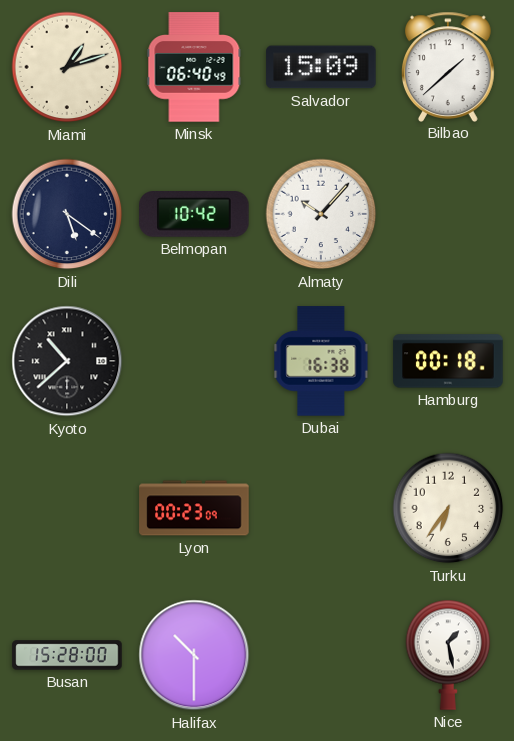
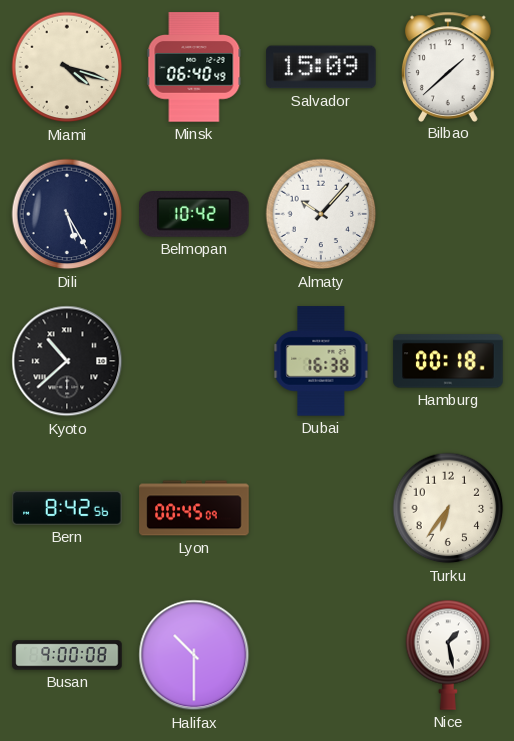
Miami: 1:12 -> 4:18
Dili: 5:21 -> 5:25
Bern: none -> 8:42
Lyon: 00:23 -> 00:45
Busan: 15:28 -> 9:00
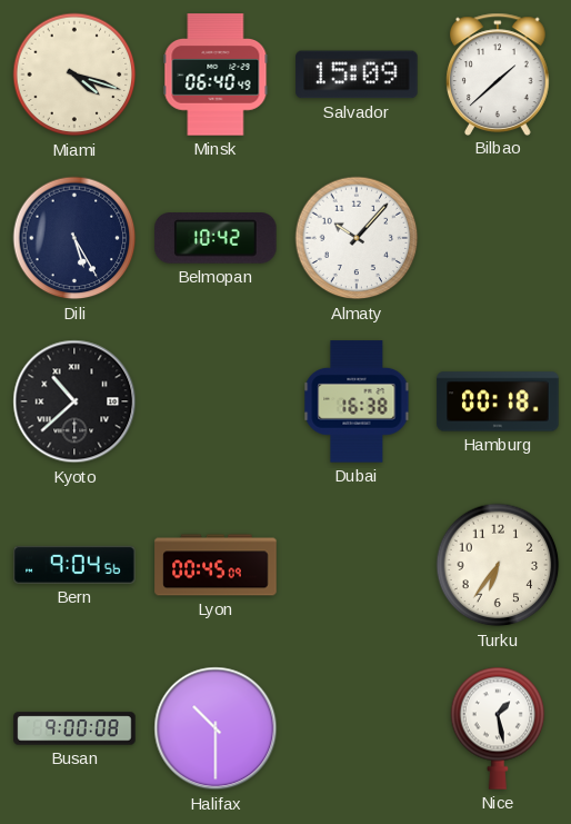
Bern: 8:42 -> 9:04
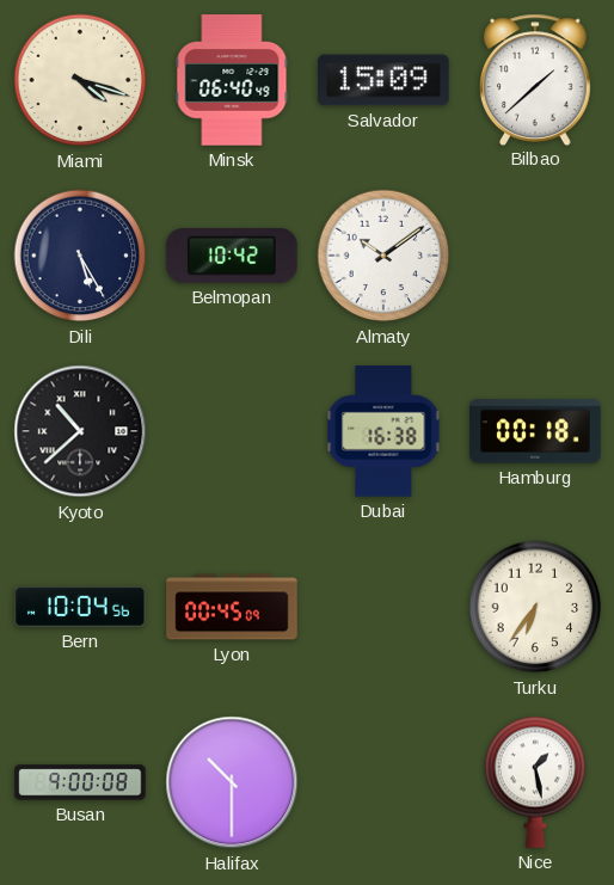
Almaty: 10:07 -> 10:09
Bern: 9:04 -> 10:04
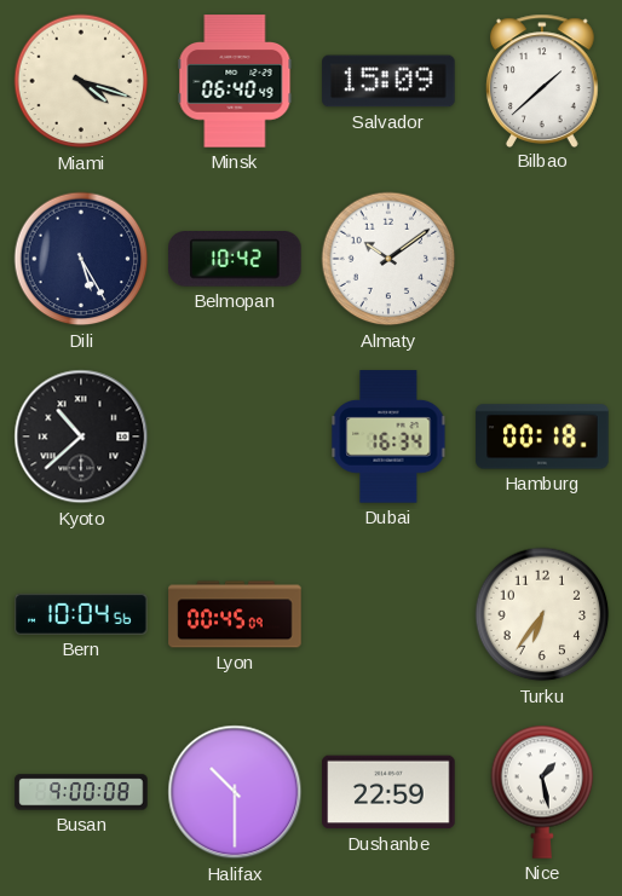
Dubai: 16:38 -> 16:34
Dushanbe: none -> 22:59
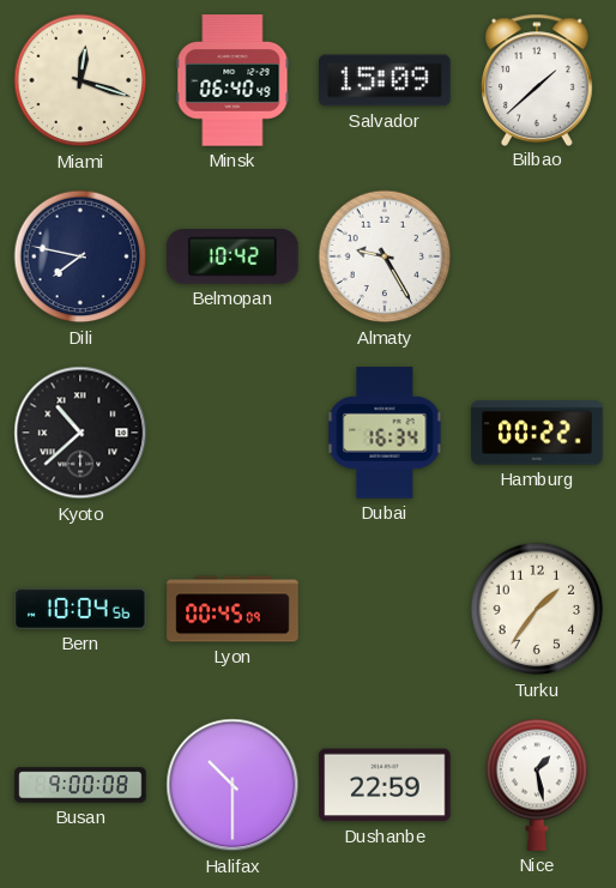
Miami: 4:18 -> 12:18
Dili: 5:25 -> 7:47
Almaty: 10:09 -> 9:25
Hamburg: 00:18 -> 00:22
Turku: 6:36 -> 1:36
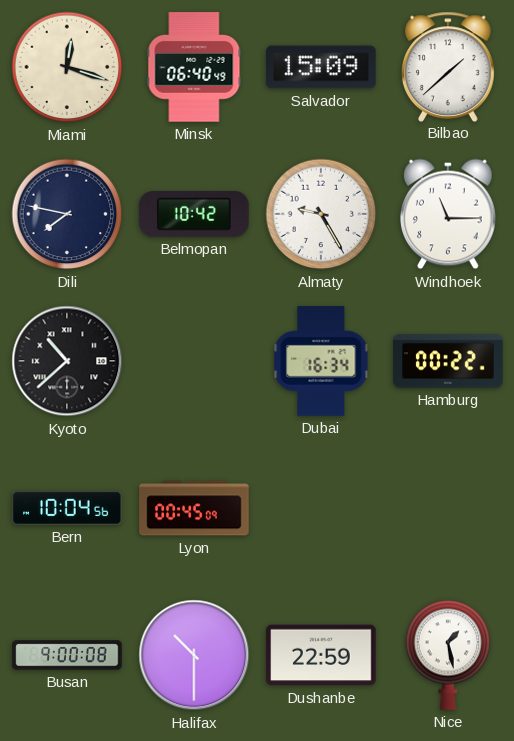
Windhoek: none -> 11:15
Turku: 1:36 -> none
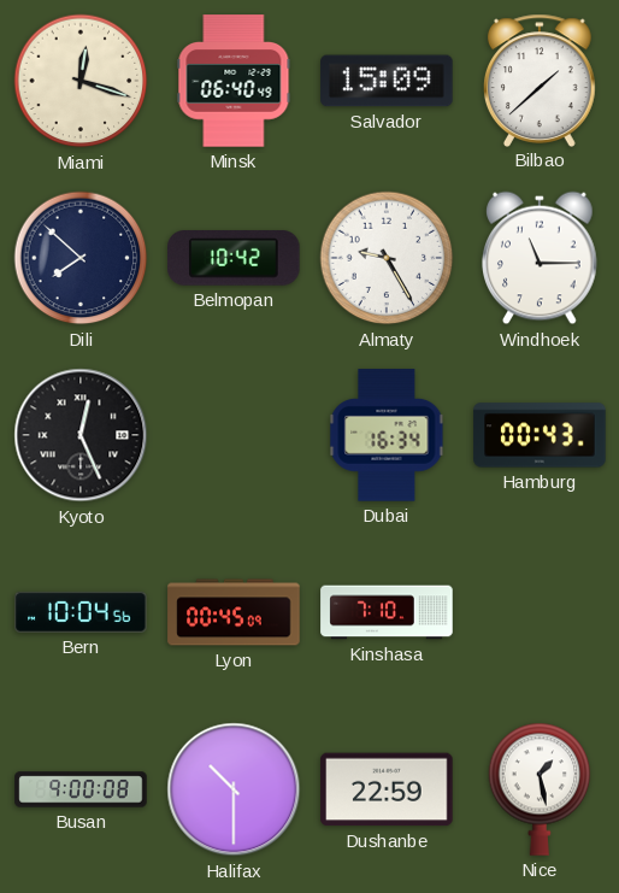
Dili: 7:47 -> 7:52
Kyoto: 10:38 -> 12:26
Hamburg: 00:22 -> 00:43
Kinshasa: none -> 7:10
